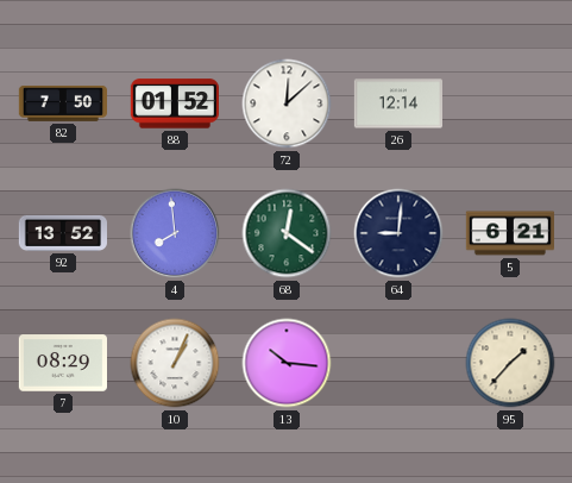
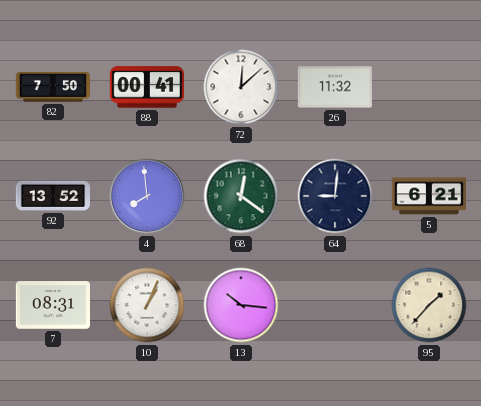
88: 01:52 -> 00:41
26: 12:14 -> 11:32
7: 08:29 -> 08:31
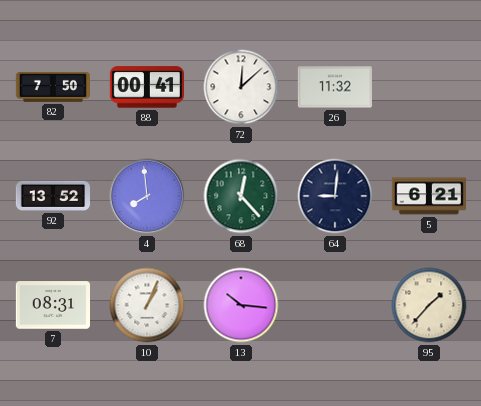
68: 12:21 -> 12:23
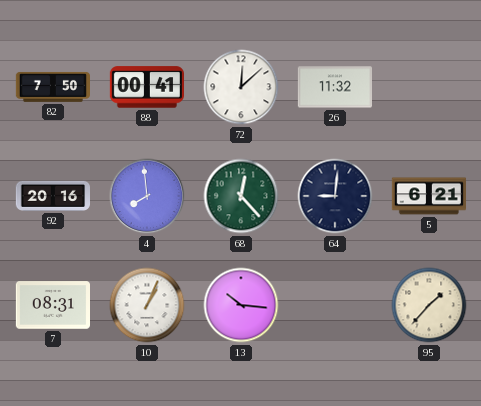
92: 13:52 -> 20:16
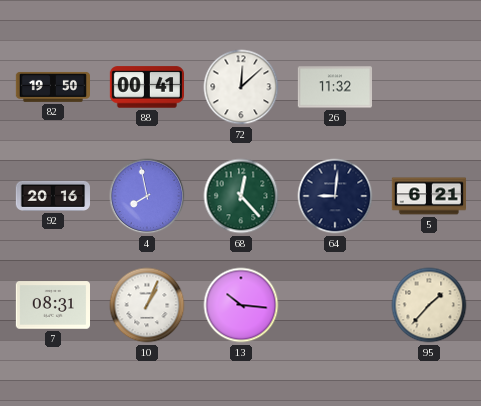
82: 7:50 -> 19:50
4: 7:59 -> 7:58
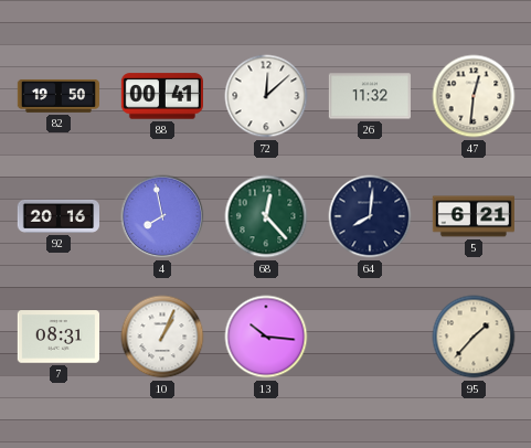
47: none -> 12:31
64: 9:01 -> 8:01
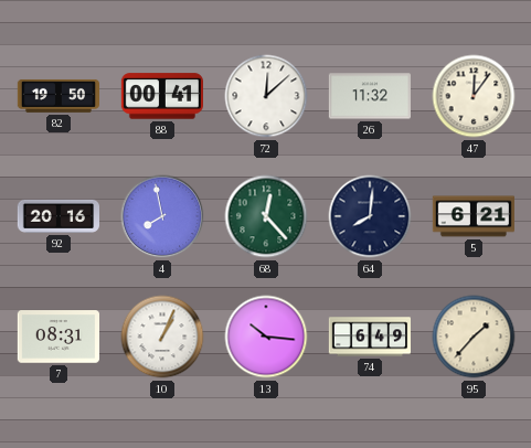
47: 12:31 -> 12:06
74: none -> 6:49
